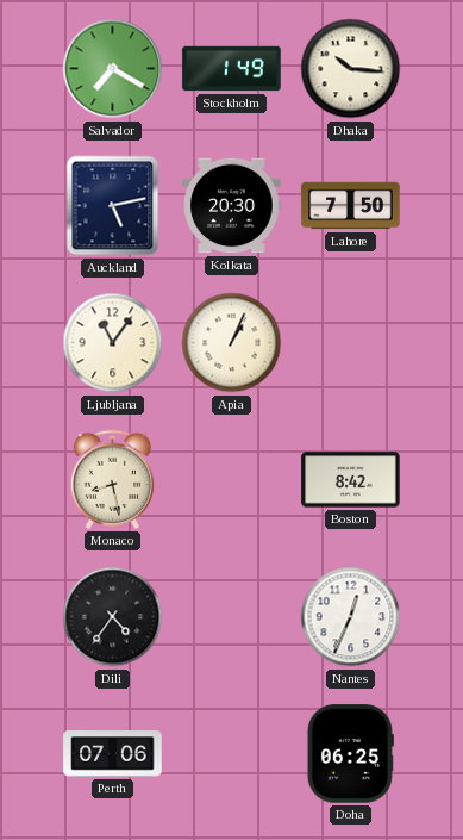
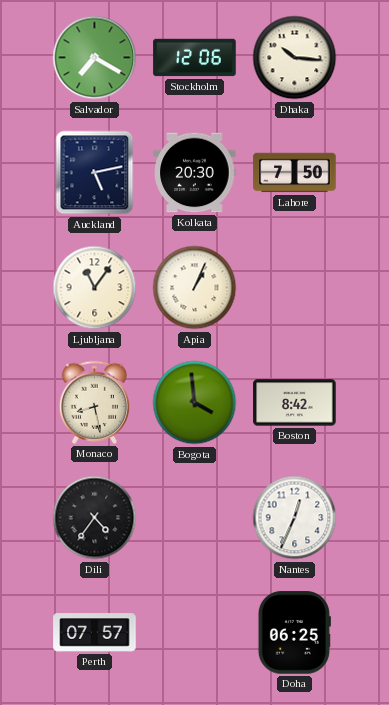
Stockholm: 1:49 -> 12:06
Bogota: none -> 3:59
Perth: 07:06 -> 07:57
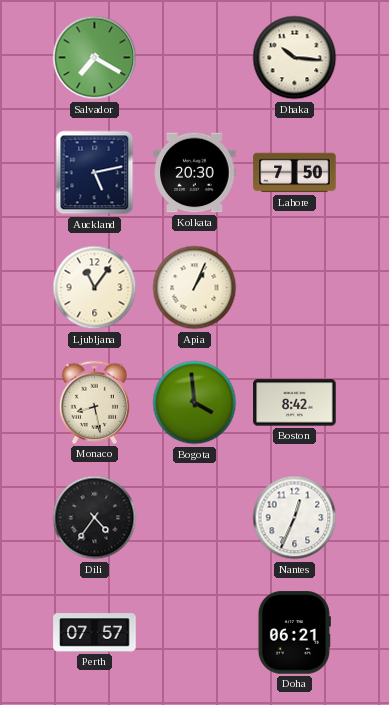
Stockholm: 12:06 -> none
Doha: 06:25 -> 06:21
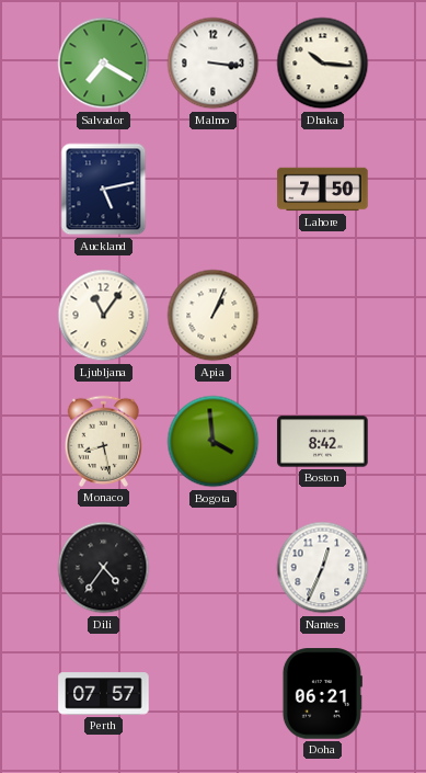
Malmo: none -> 3:16
Kolkata: 20:30 -> none
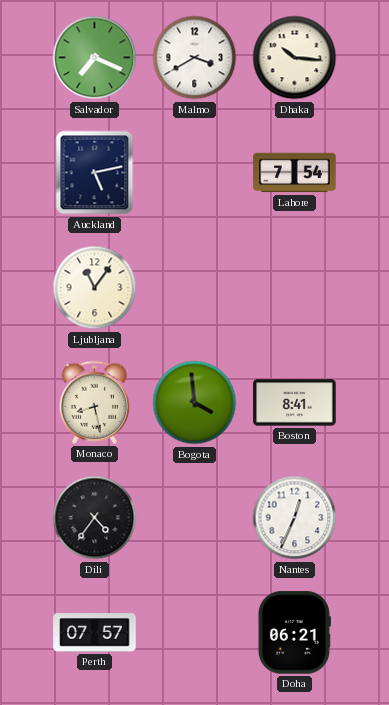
Salvador: 7:20 -> 7:19
Malmo: 3:16 -> 3:40
Lahore: 7:50 -> 7:54
Apia: 1:04 -> none
Boston: 8:42 -> 8:41
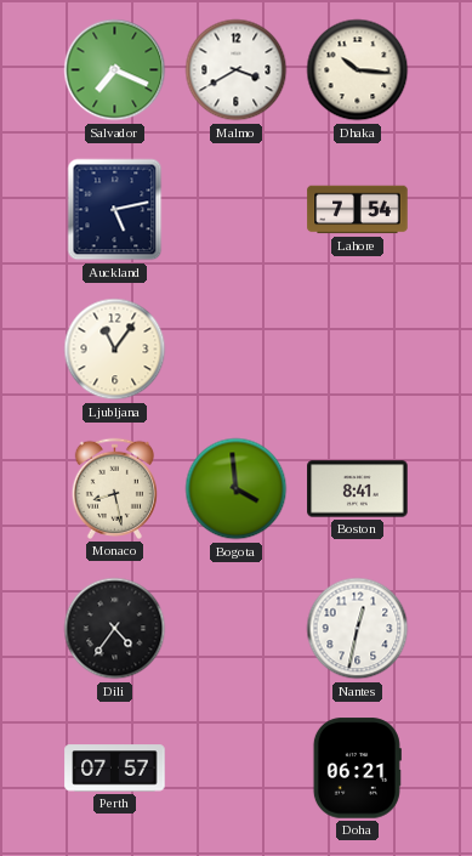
Nantes: 12:34 -> 12:32
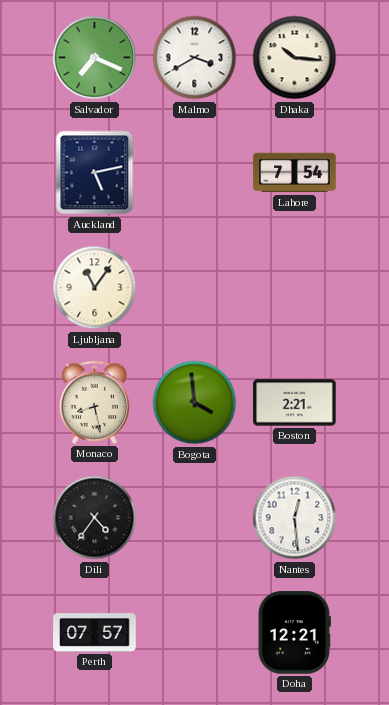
Boston: 8:41 -> 2:21
Nantes: 12:32 -> 12:29
Doha: 06:21 -> 12:21
